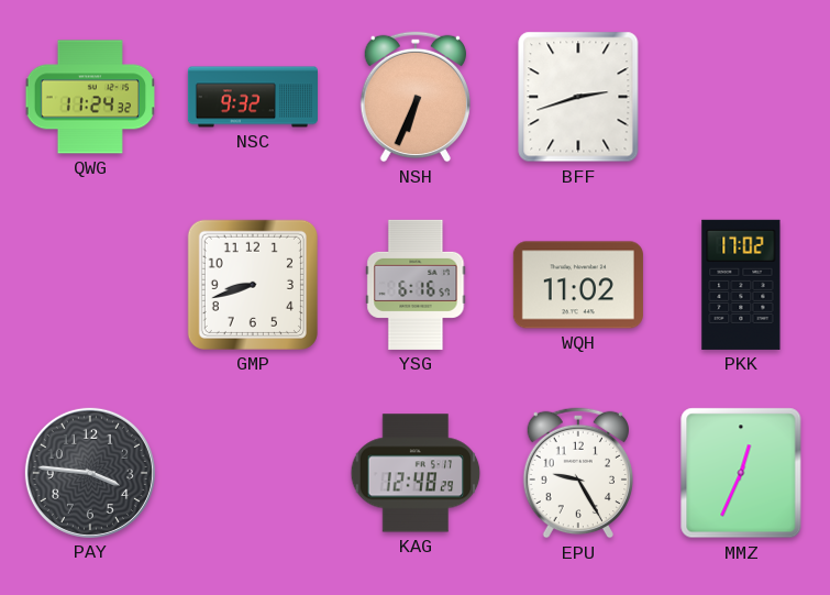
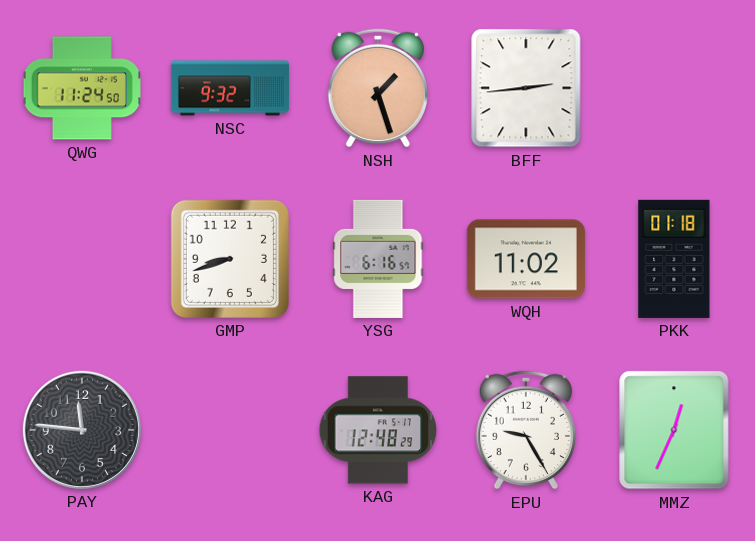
QWG: 11:24:32 -> 11:24:50
NSH: 6:34 -> 1:27
BFF: 2:42 -> 2:44
PKK: 17:02 -> 01:18
PAY: 3:46 -> 11:46
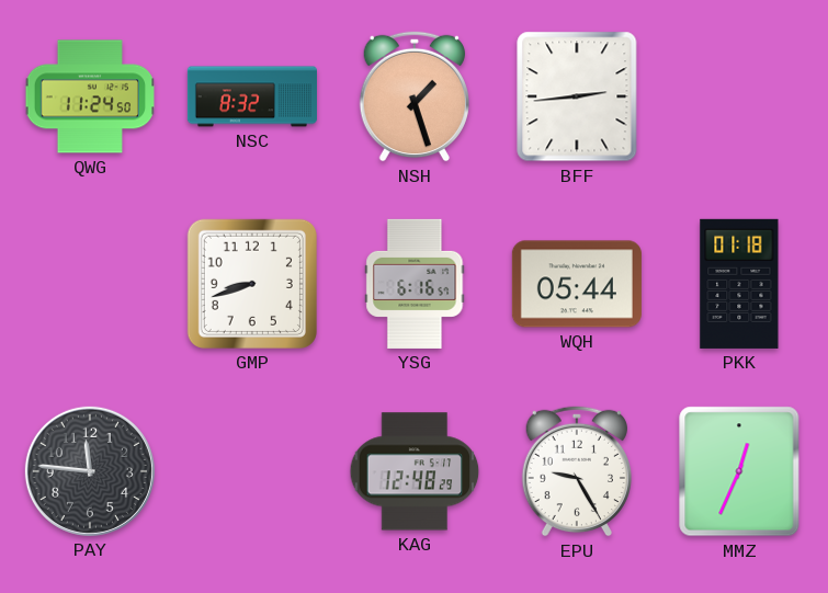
NSC: 9:32 -> 8:32
WQH: 11:02 -> 05:44
